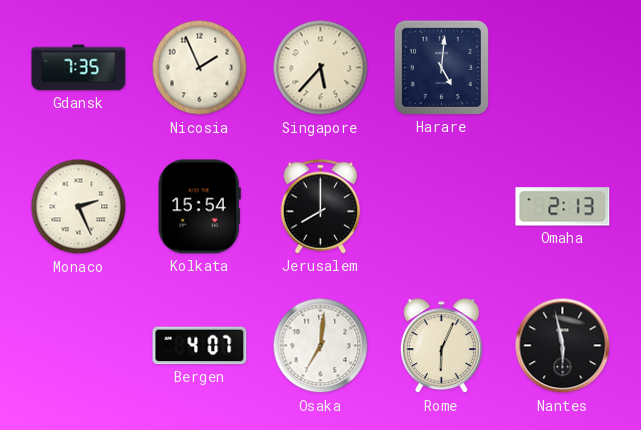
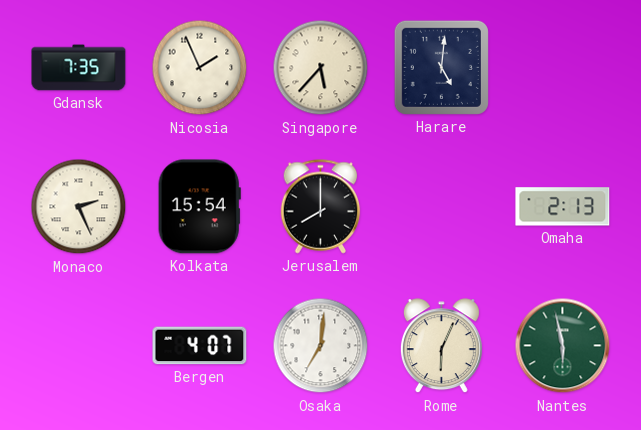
Nantes dial: black -> green
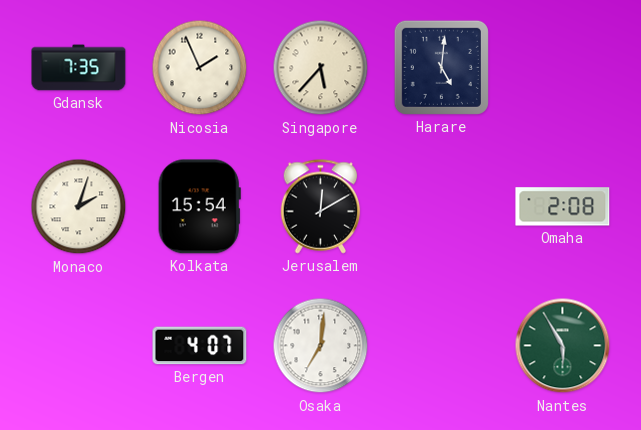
Monaco: 2:26 -> 2:03
Jerusalem: 8:00 -> 12:10
Omaha: 2:13 -> 2:08
Rome: 6:04 -> none
Nantes: 5:58 -> 5:55
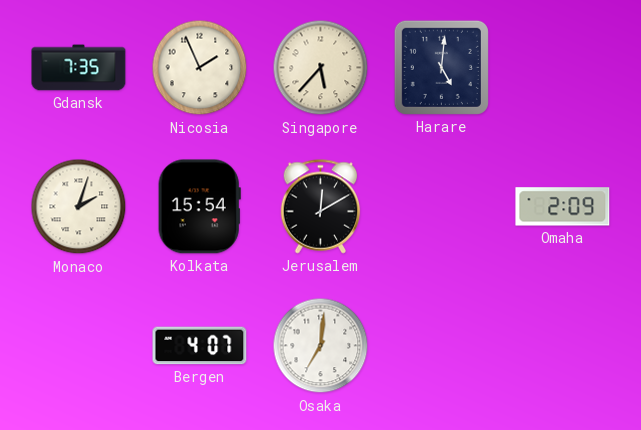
Omaha: 2:08 -> 2:09
Nantes: 5:55 -> none
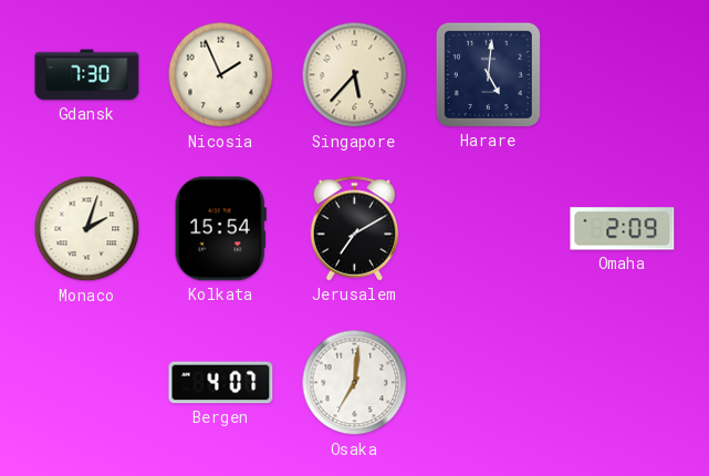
Gdansk: 7:35 -> 7:30
Jerusalem: 12:10 -> 7:10
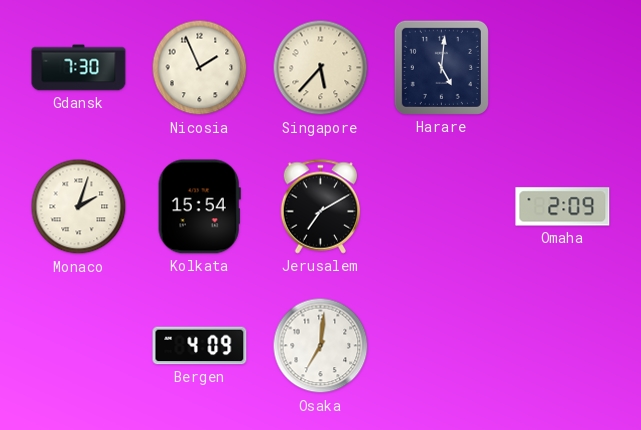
Bergen: 4:07 -> 4:09
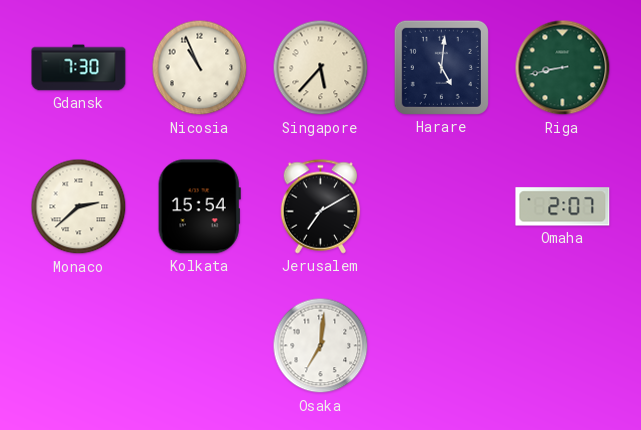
Nicosia: 1:56 -> 10:56
Riga: none -> 8:43
Monaco: 2:03 -> 2:38
Omaha: 2:09 -> 2:07
Bergen: 4:09 -> none
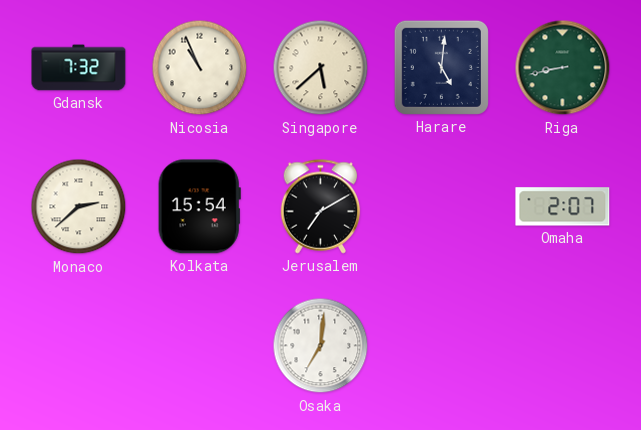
Gdansk: 7:30 -> 7:32
Singapore: 5:37 -> 5:38
